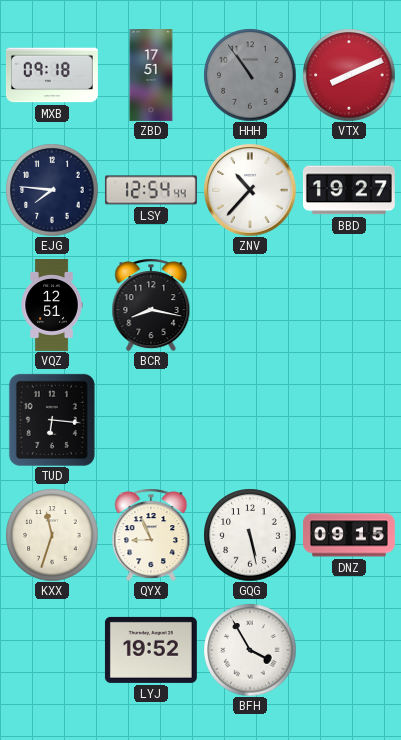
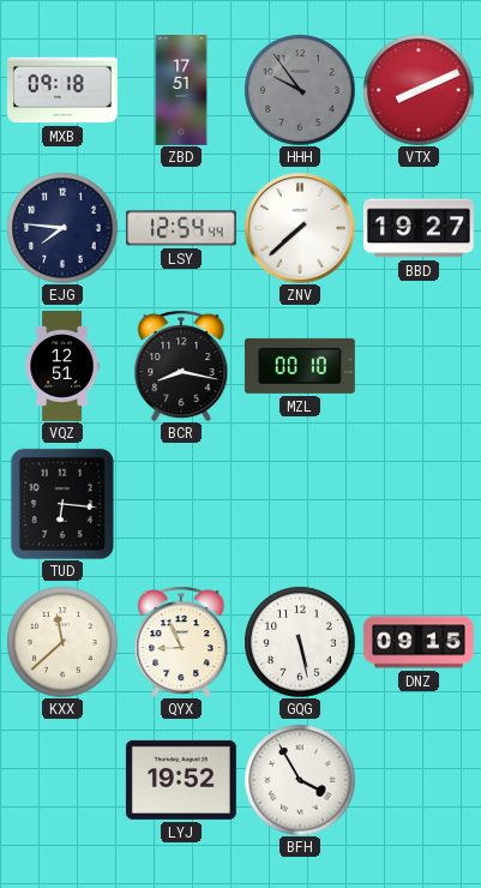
HHH: 10:54 -> 9:54
ZNV: 10:37 -> 7:38
MZL: none -> 00:10
KXX: 11:33 -> 11:38
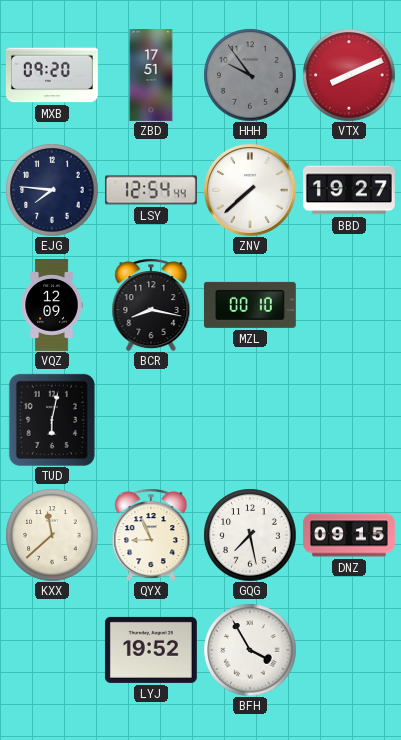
MXB: 09:18 -> 09:20
VQZ: 12:51 -> 12:09
TUD: 6:16 -> 6:02
GQG: 5:28 -> 7:28
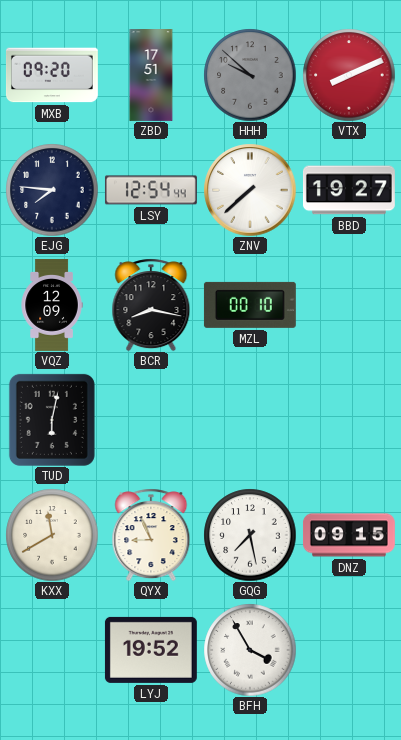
HHH: 9:54 -> 9:52
KXX: 11:38 -> 11:40
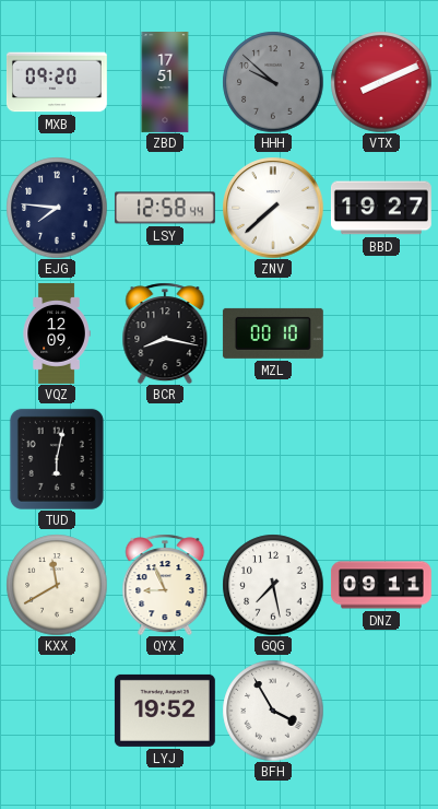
LSY: 12:54 -> 12:58
DNZ: 09:15 -> 09:11
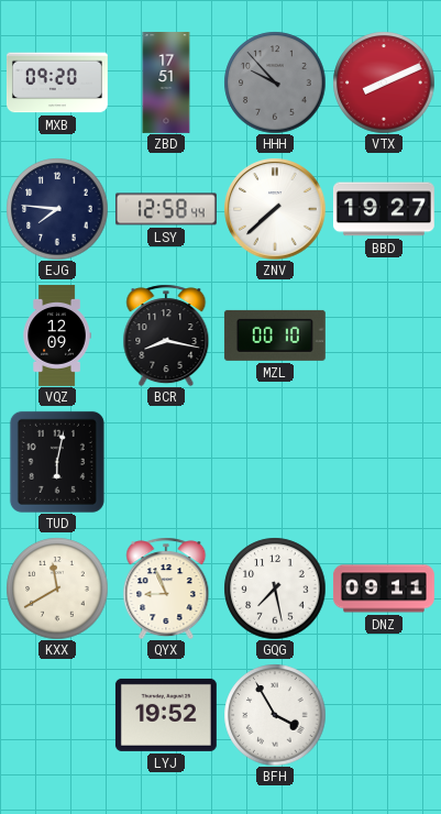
HHH: 9:52 -> 9:53
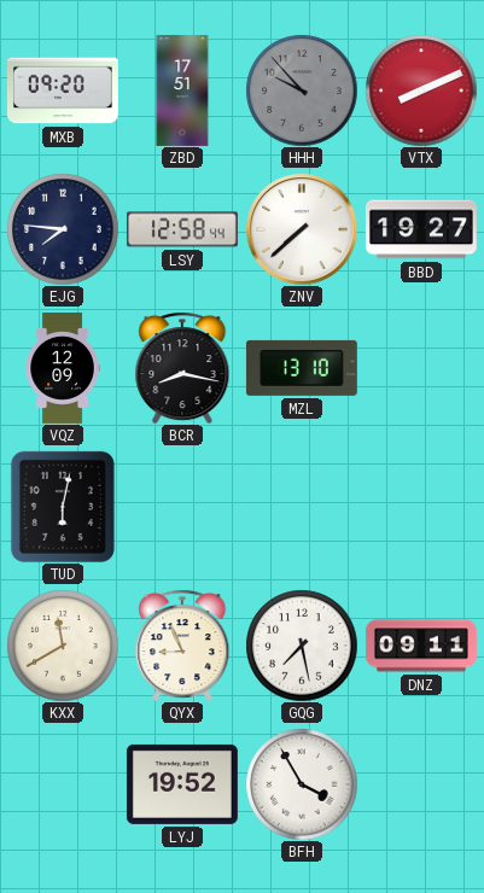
MZL: 00:10 -> 13:10
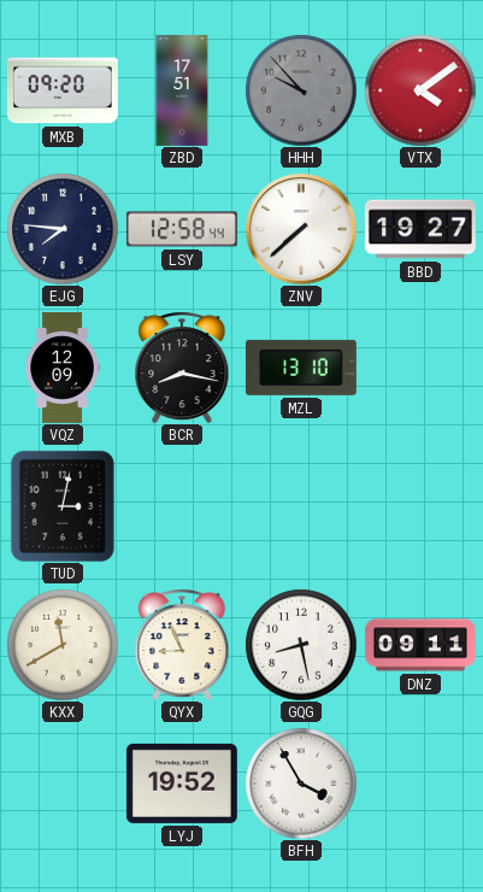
VTX: 8:11 -> 4:09
TUD: 6:02 -> 3:02
GQG: 7:28 -> 8:28
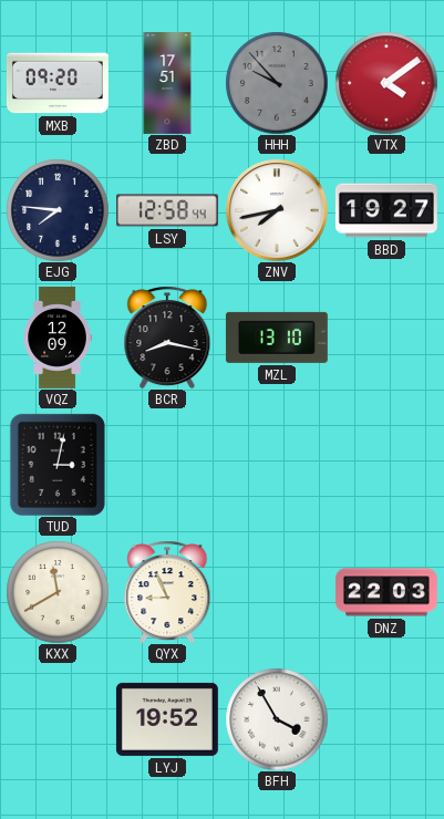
ZNV: 7:38 -> 7:43
GQG: 8:28 -> none
DNZ: 09:11 -> 22:03
